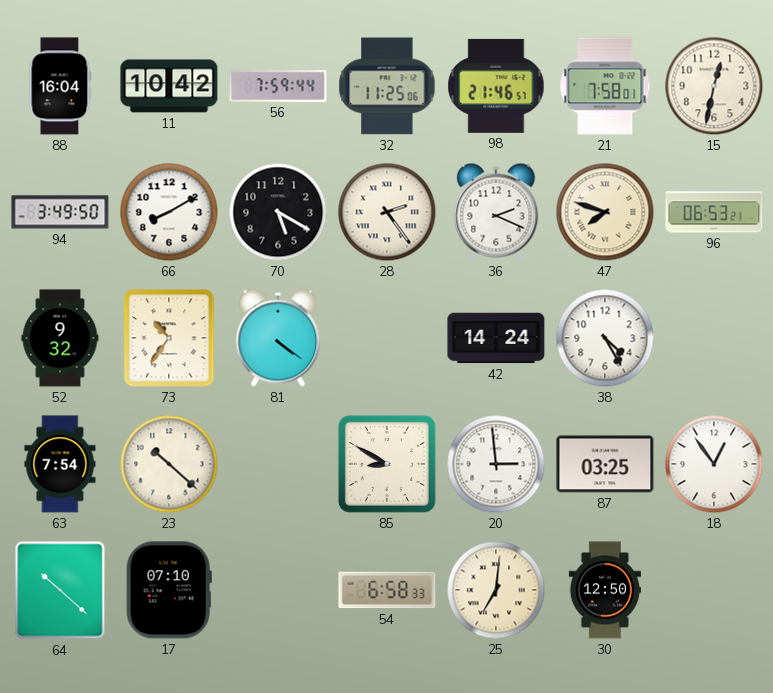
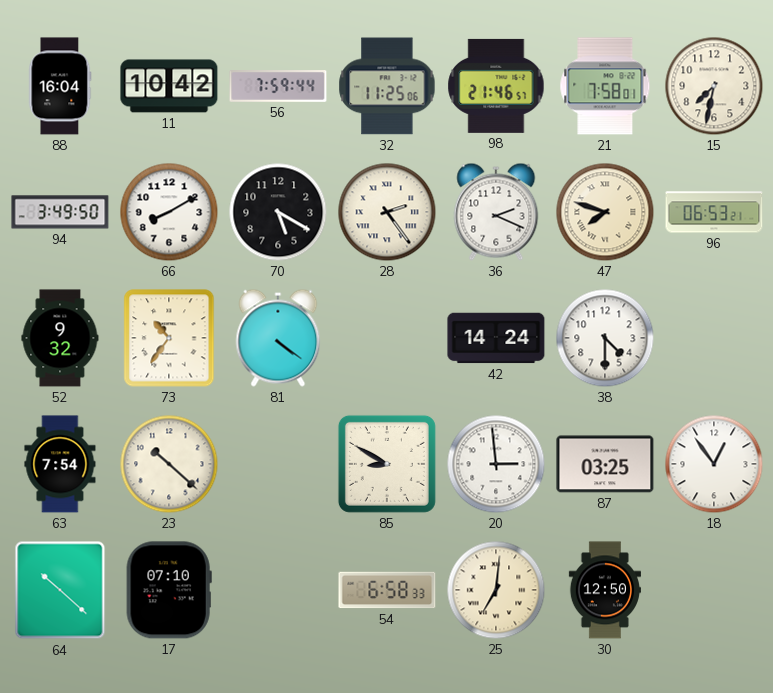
15: 12:32 -> 7:32
38: 4:25 -> 4:30
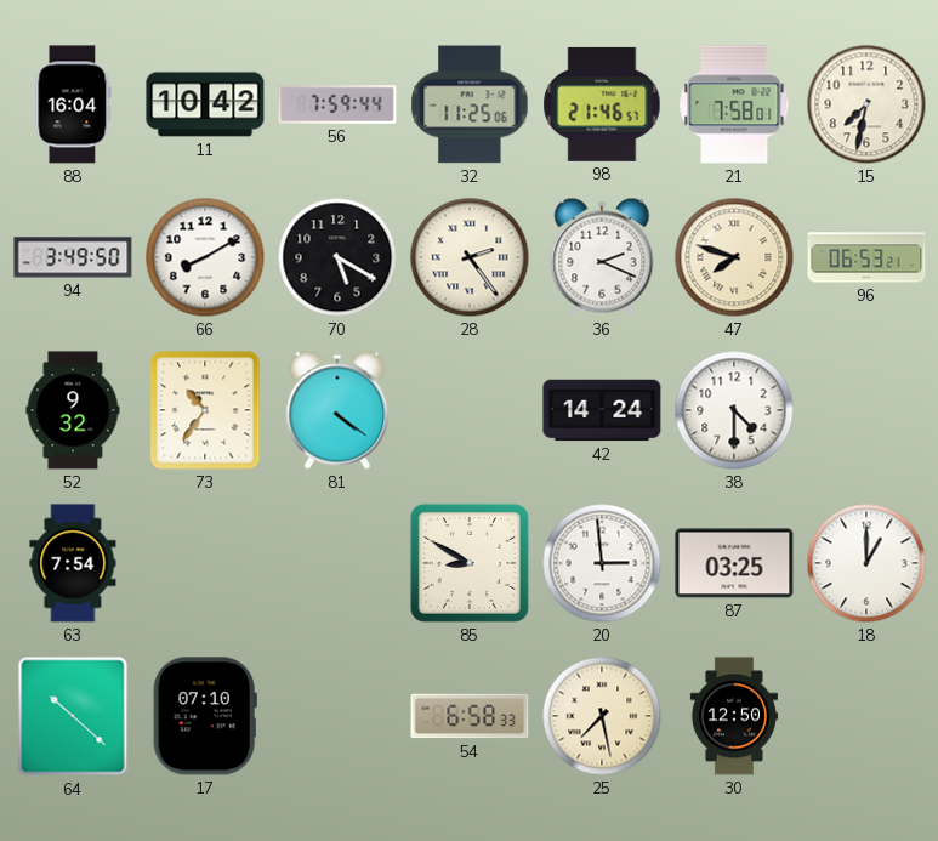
23: 10:22 -> none
18: 12:54 -> 1:00
25: 7:01 -> 7:28
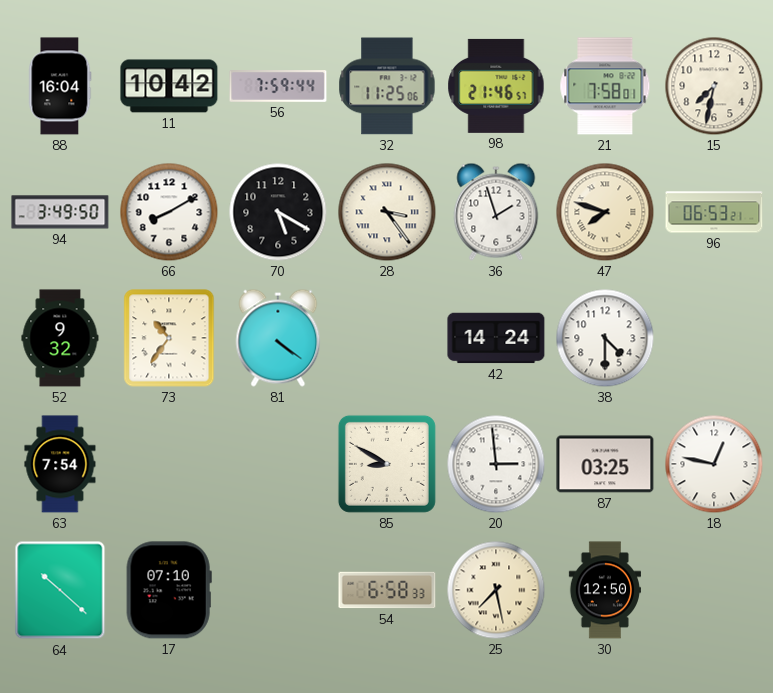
28: 2:24 -> 3:24
36: 2:19 -> 1:57
18: 1:00 -> 12:47
